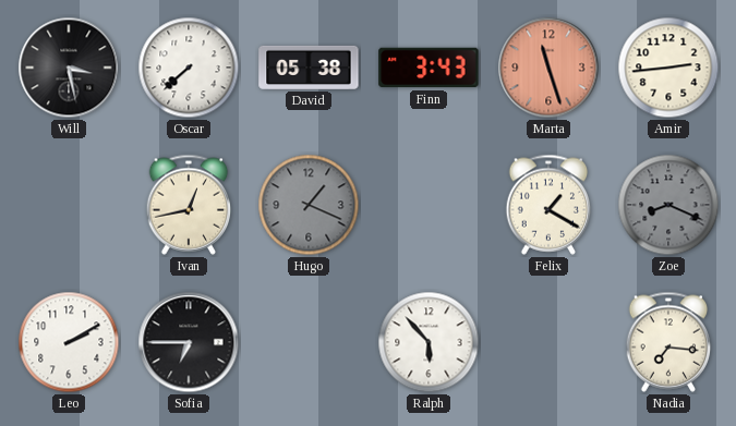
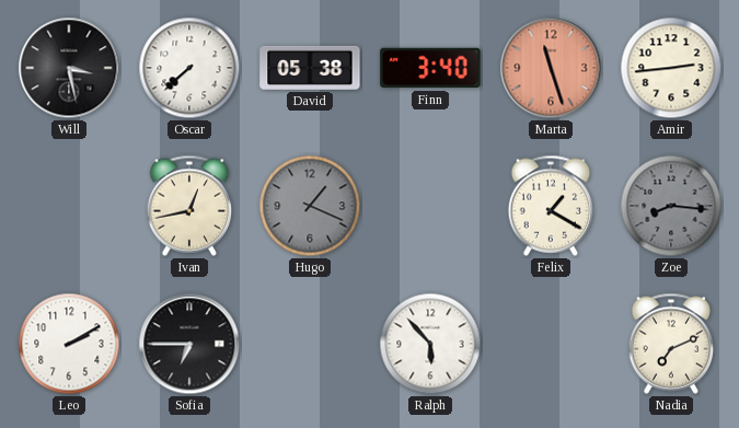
Finn: 3:43 -> 3:40
Zoe: 8:19 -> 8:16
Nadia: 7:16 -> 7:11
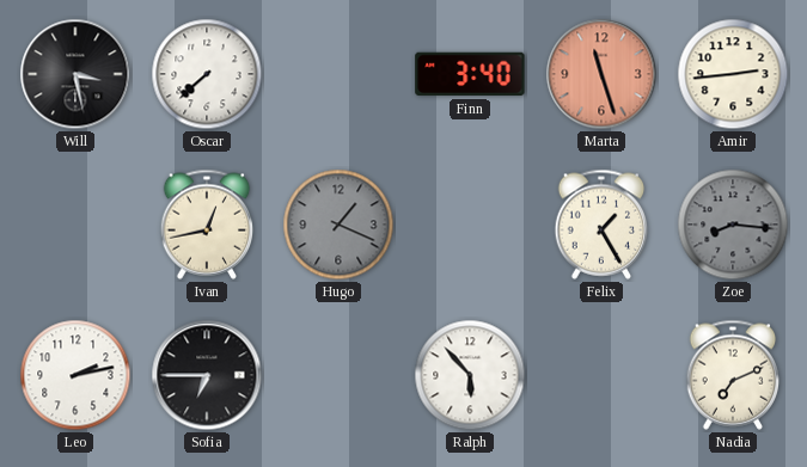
David: 05:38 -> none
Felix: 1:20 -> 1:25
Leo: 2:10 -> 2:13
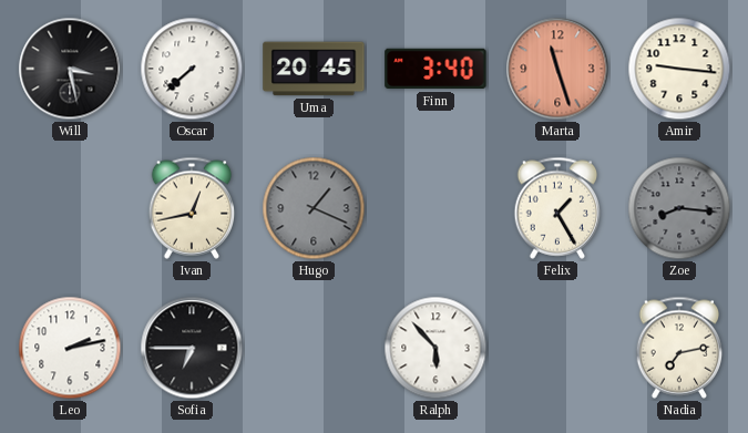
Uma: none -> 20:45
Amir: 2:44 -> 9:16
Nadia: 7:11 -> 7:13
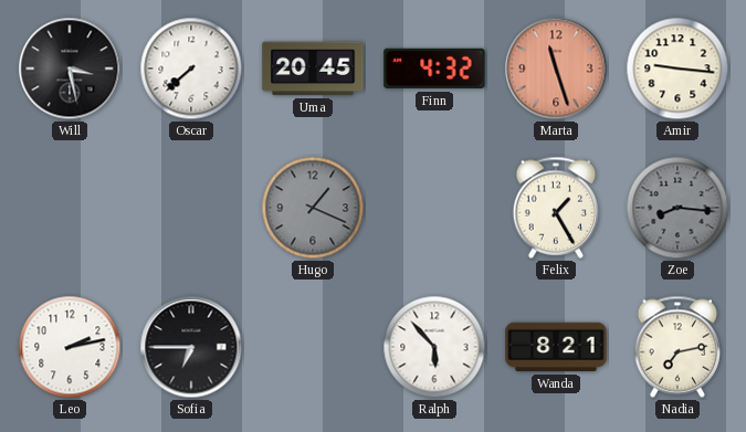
Finn: 3:40 -> 4:32
Ivan: 12:43 -> none
Wanda: none -> 8:21
